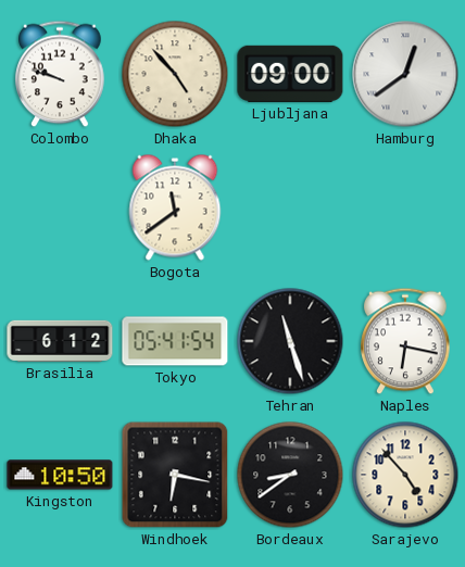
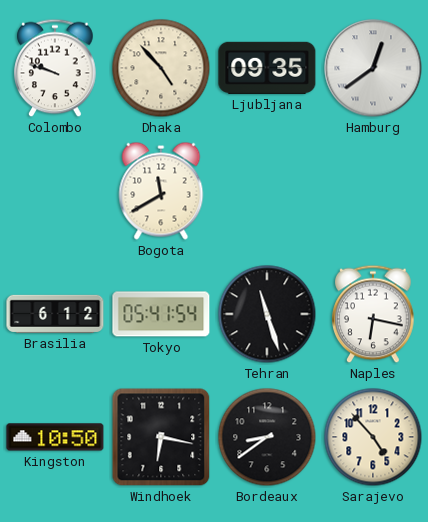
Ljubljana: 09:00 -> 09:35
Bogota: 11:39 -> 11:40
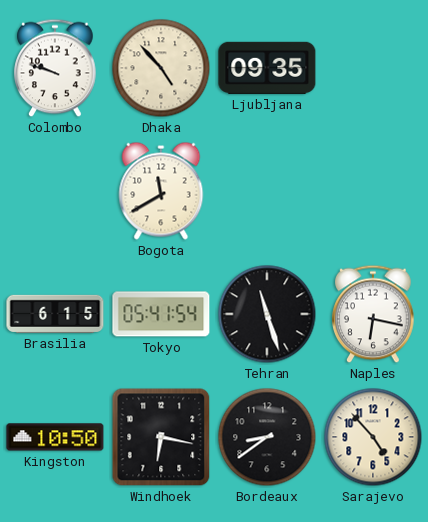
Hamburg: 12:39 -> none
Brasilia: 6:12 -> 6:15
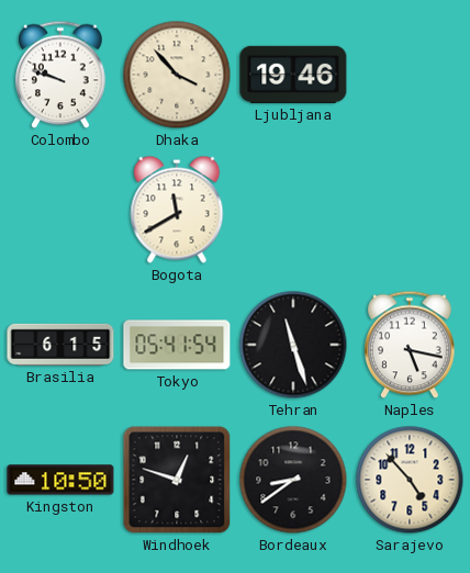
Dhaka: 4:53 -> 3:53
Ljubljana: 09:35 -> 19:46
Naples: 6:17 -> 5:17
Windhoek: 6:17 -> 12:48
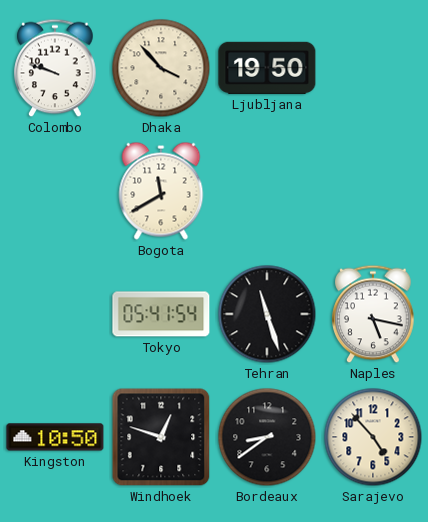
Ljubljana: 19:46 -> 19:50
Brasilia: 6:15 -> none
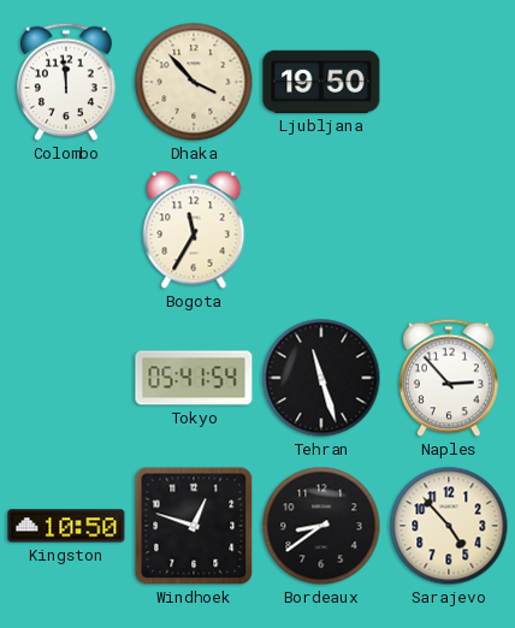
Colombo: 9:48 -> 11:59
Bogota: 11:40 -> 11:35
Naples: 5:17 -> 2:53
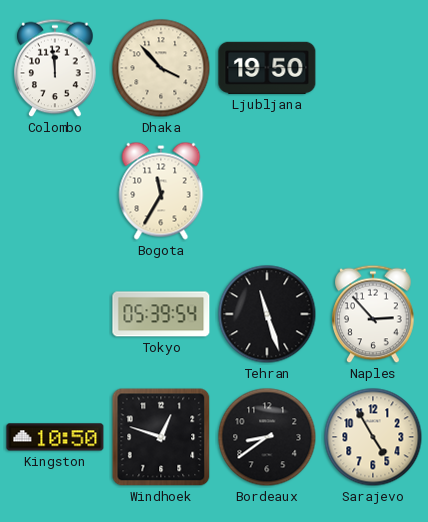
Tokyo: 05:41 -> 05:39
Sarajevo: 4:53 -> 4:55
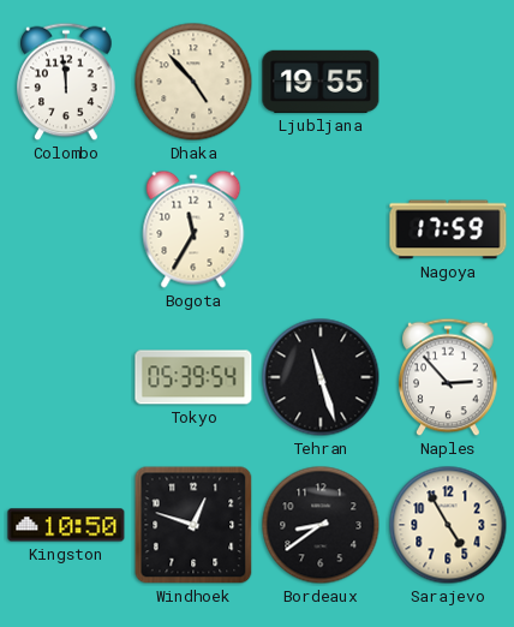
Dhaka: 3:53 -> 4:53
Ljubljana: 19:50 -> 19:55
Nagoya: none -> 17:59
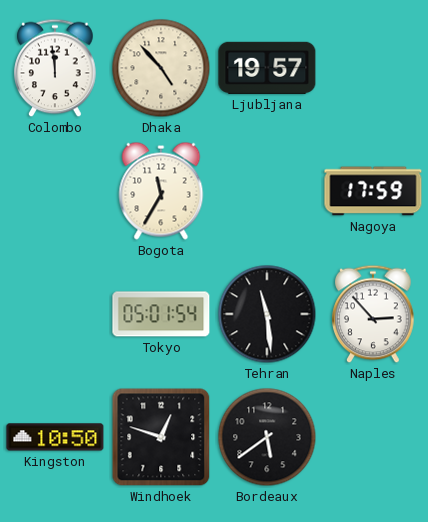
Ljubljana: 19:55 -> 19:57
Tokyo: 05:39 -> 05:01
Tehran: 11:27 -> 11:29
Bordeaux: 8:39 -> 5:39
Sarajevo: 4:55 -> none
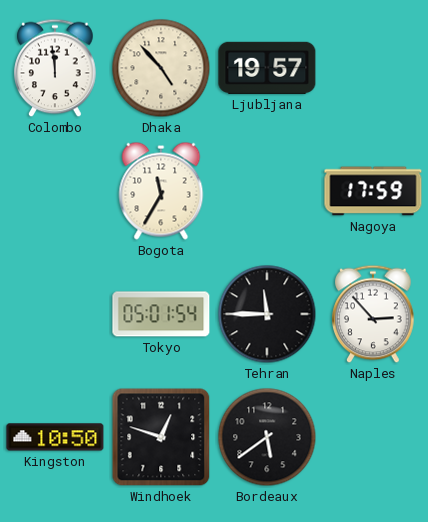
Tehran: 11:29 -> 11:45
